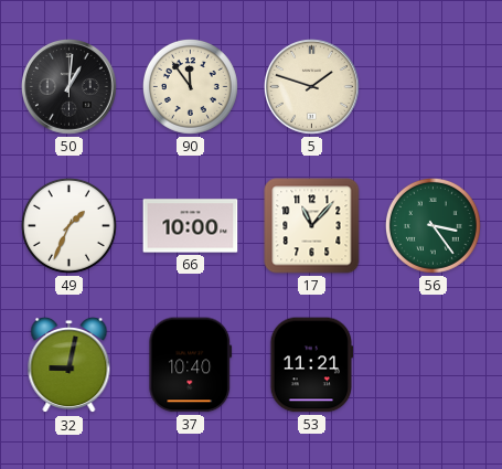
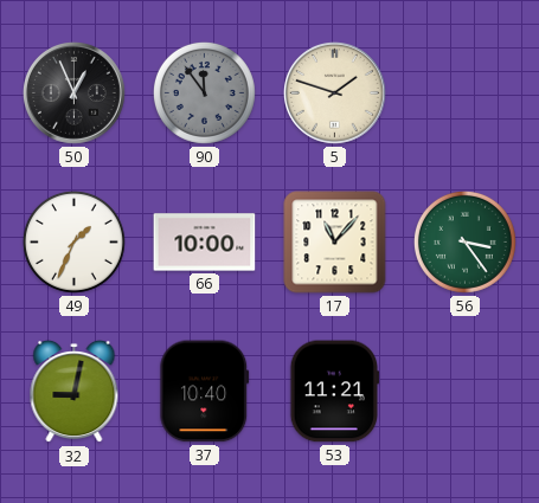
50: 1:01 -> 12:56
90 dial: cream -> grey
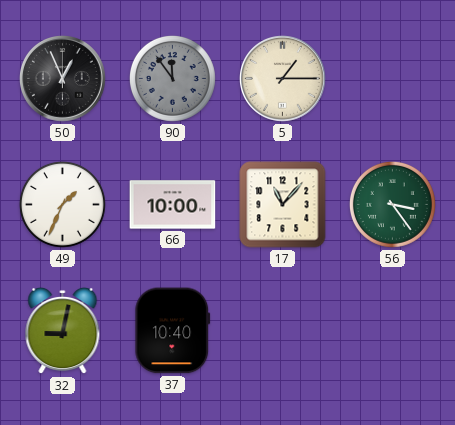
5: 1:48 -> 1:15
53: 11:21 -> none
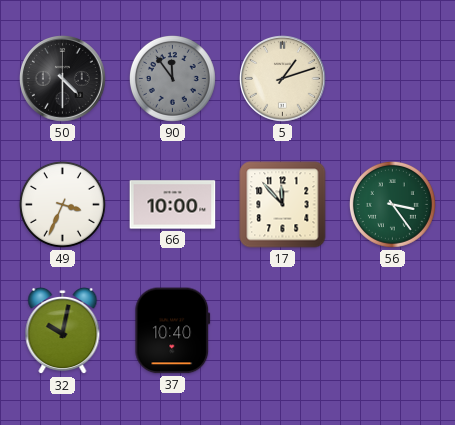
50: 12:56 -> 4:30
5: 1:15 -> 1:12
49: 1:34 -> 3:34
17: 11:07 -> 11:53
32: 9:02 -> 10:02
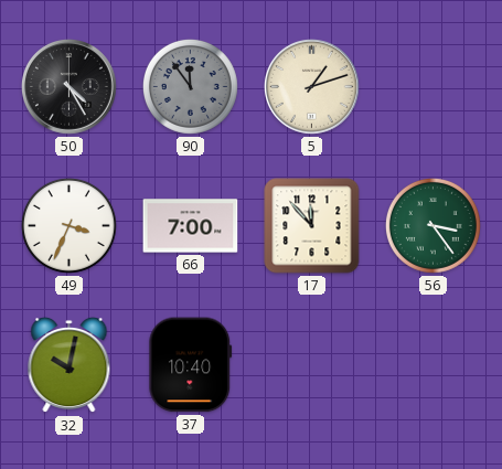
50: 4:30 -> 4:25
66: 10:00 -> 7:00
